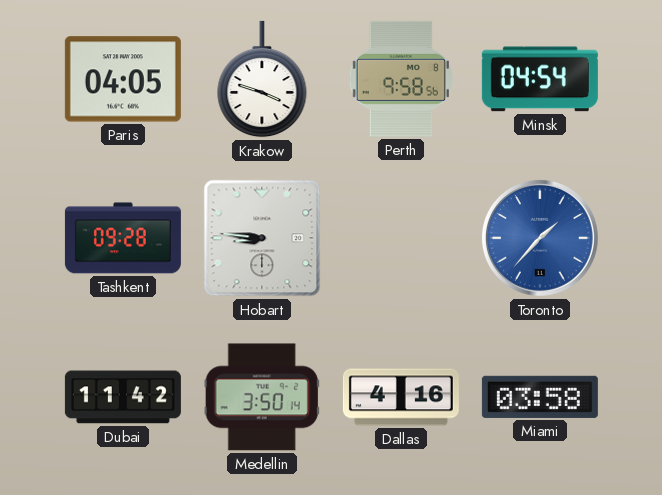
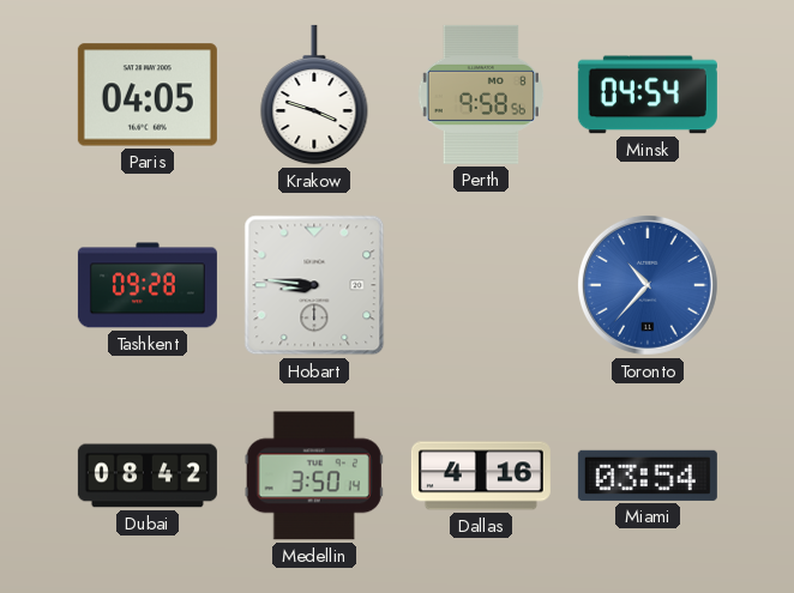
Toronto: 1:37 -> 10:37
Dubai: 11:42 -> 08:42
Miami: 03:58 -> 03:54
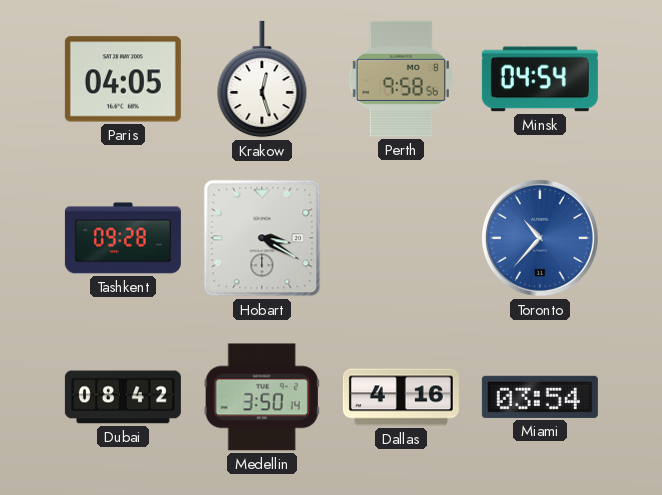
Krakow: 3:48 -> 12:27
Hobart: 8:46 -> 3:20
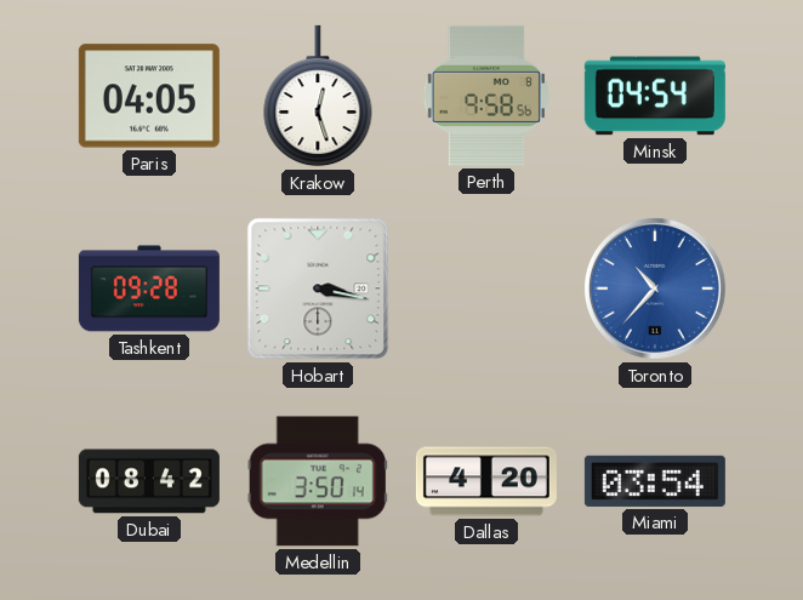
Hobart: 3:20 -> 3:17
Dallas: 4:16 -> 4:20
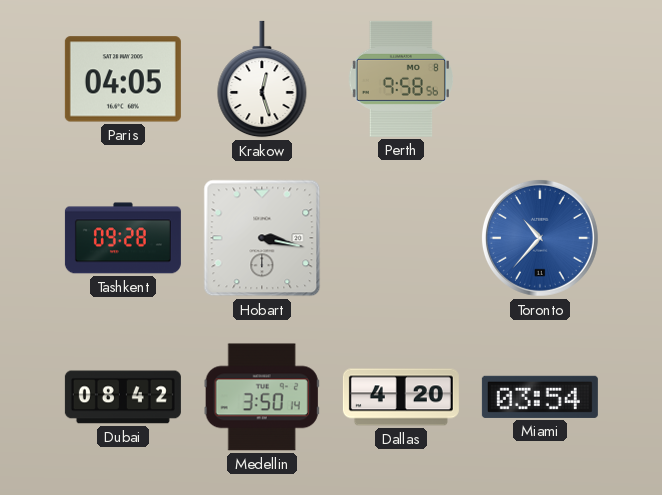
Minsk: 04:54 -> none
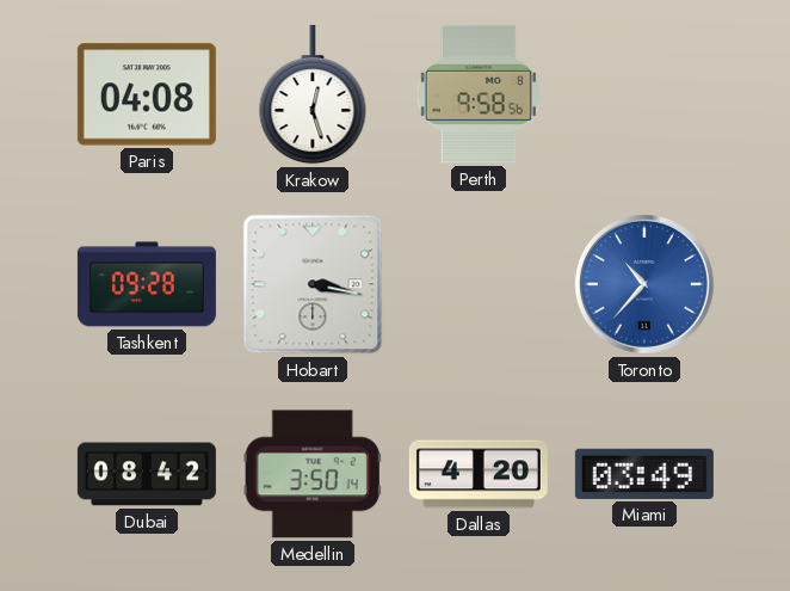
Paris: 04:05 -> 04:08
Miami: 03:54 -> 03:49
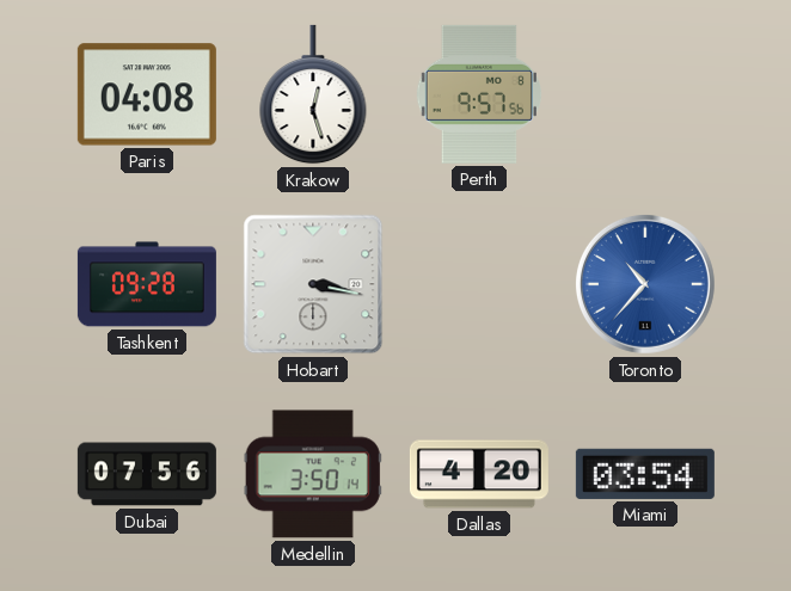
Perth: 9:58 -> 9:57
Dubai: 08:42 -> 07:56
Miami: 03:49 -> 03:54
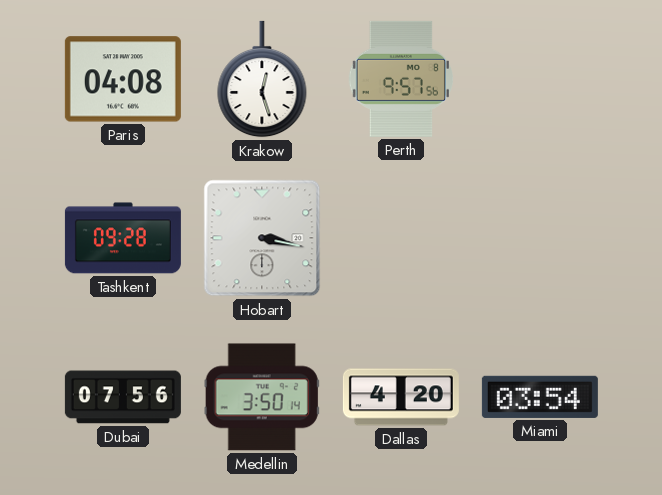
Toronto: 10:37 -> none
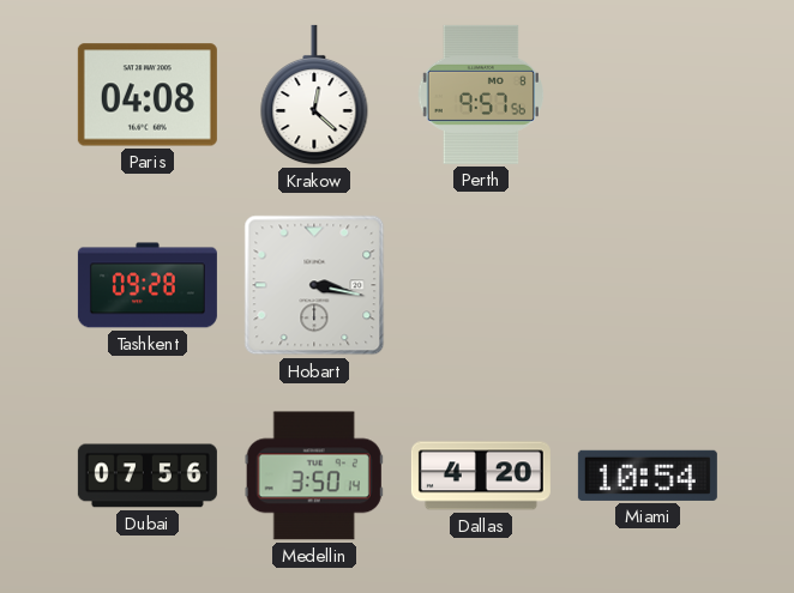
Krakow: 12:27 -> 12:22
Miami: 03:54 -> 10:54
